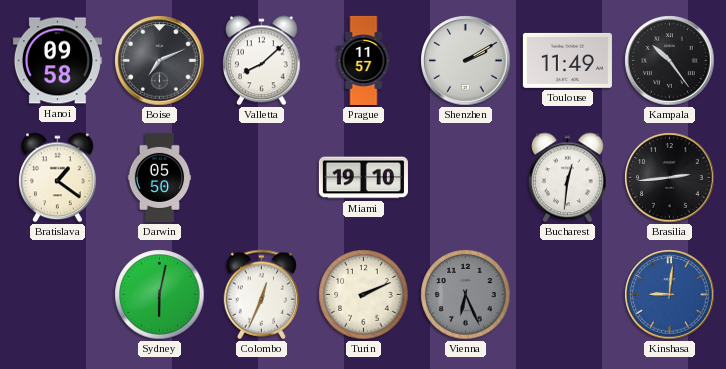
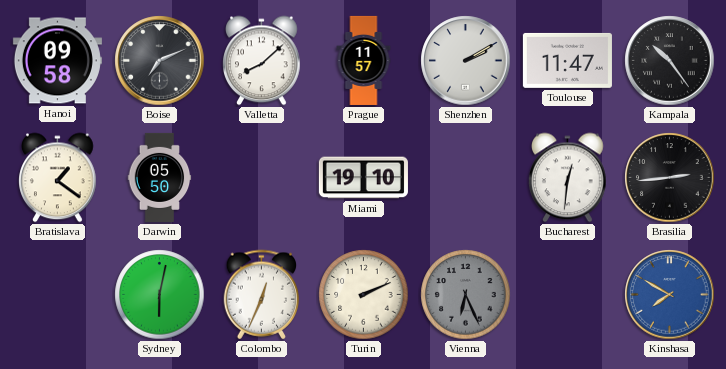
Toulouse: 11:49 -> 11:47
Kinshasa: 9:01 -> 7:50
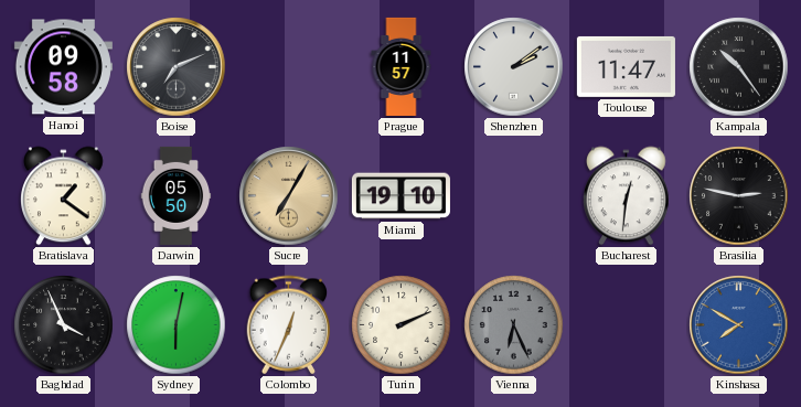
Valletta: 8:08 -> none
Shenzhen: 2:10 -> 2:09
Sucre: none -> 7:05
Brasilia: 2:44 -> 2:47
Baghdad: none -> 3:56
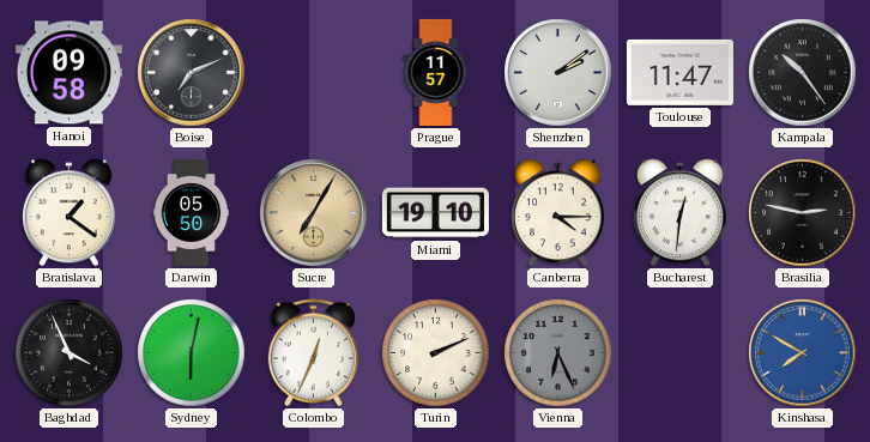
Canberra: none -> 4:15
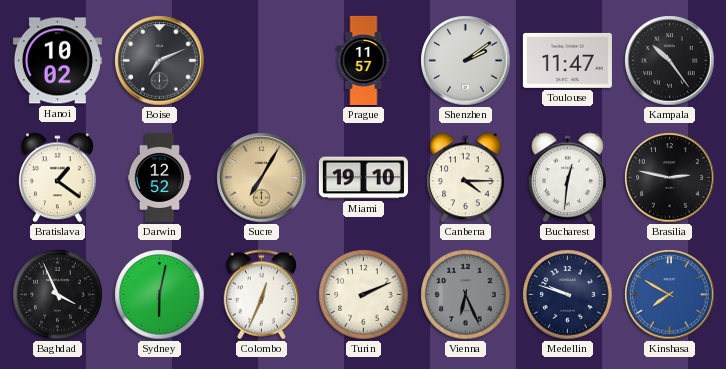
Hanoi: 09:58 -> 10:02
Darwin: 05:50 -> 12:52
Medellin: none -> 9:48
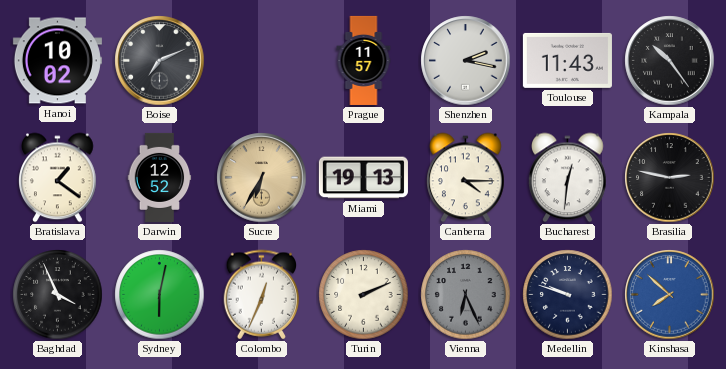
Shenzhen: 2:09 -> 2:17
Toulouse: 11:47 -> 11:43
Sucre: 7:05 -> 6:35
Miami: 19:10 -> 19:13
Kinshasa: 7:50 -> 7:52
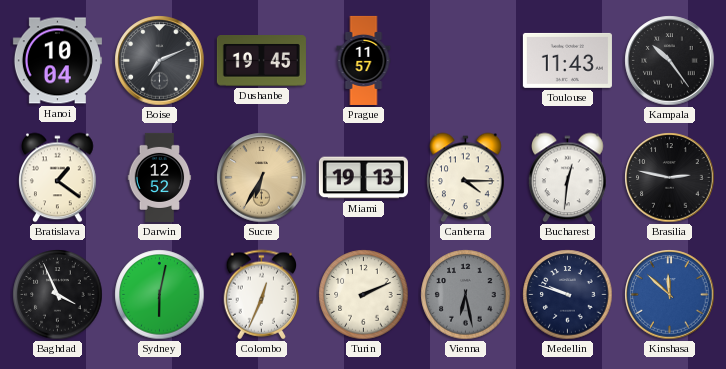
Hanoi: 10:02 -> 10:04
Dushanbe: none -> 19:45
Shenzhen: 2:17 -> none
Vienna: 6:26 -> 6:28
Kinshasa: 7:52 -> 11:52
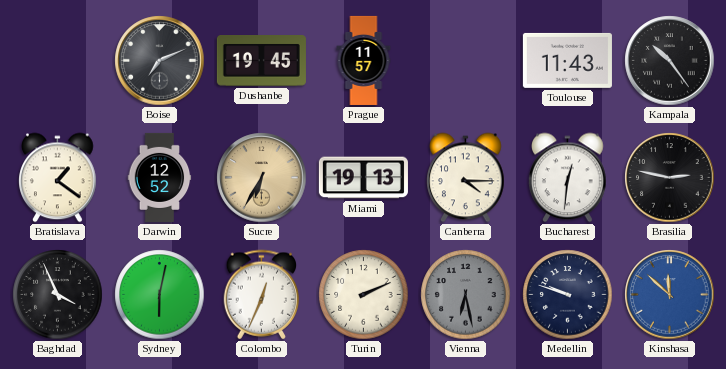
Hanoi: 10:04 -> none
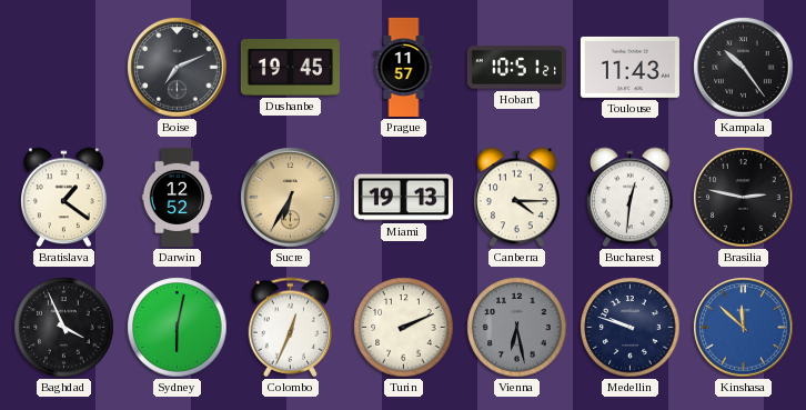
Hobart: none -> 10:51
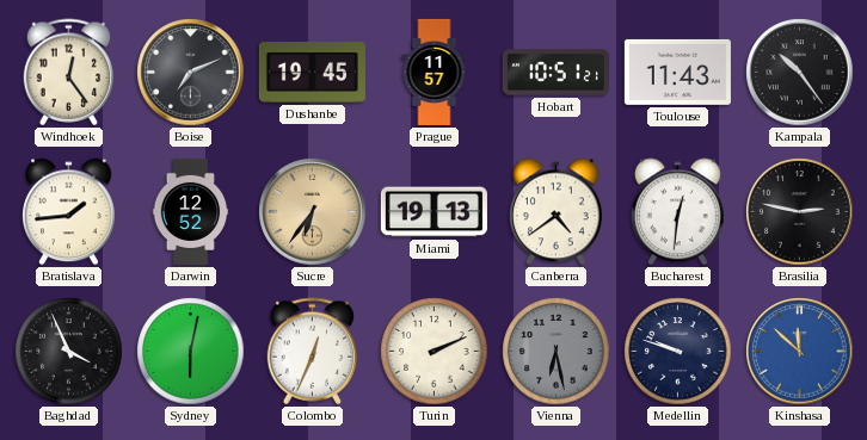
Windhoek: none -> 12:24
Bratislava: 1:21 -> 1:44
Sucre: 6:35 -> 6:36
Canberra: 4:15 -> 4:39
